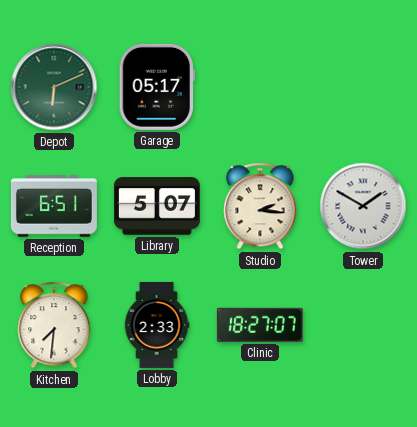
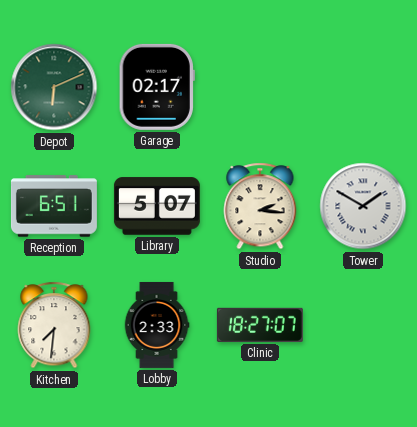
Garage: 05:17 -> 02:17
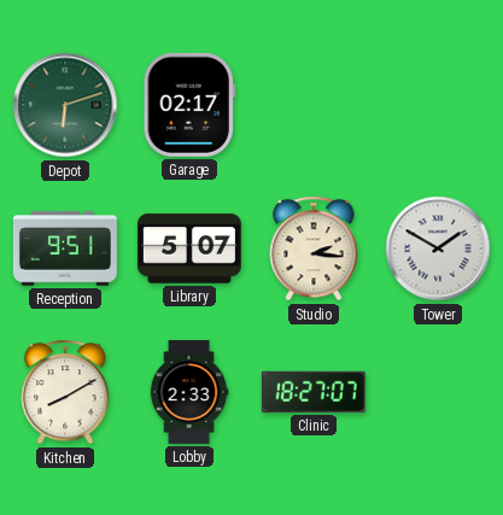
Depot: 6:11 -> 6:12
Reception: 6:51 -> 9:51
Kitchen: 7:31 -> 8:10
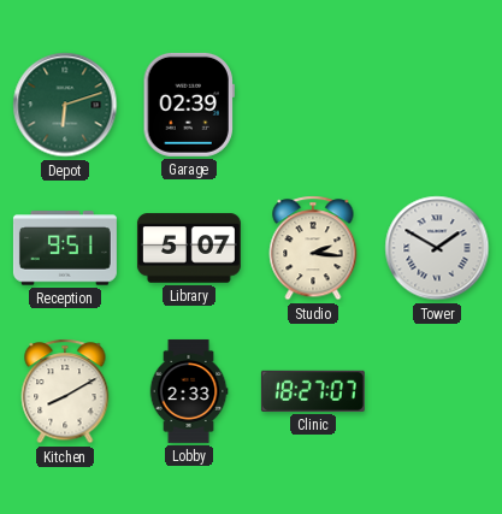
Garage: 02:17 -> 02:39
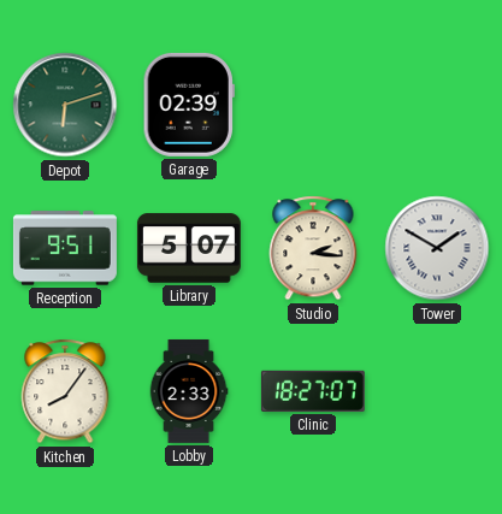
Kitchen: 8:10 -> 8:06
